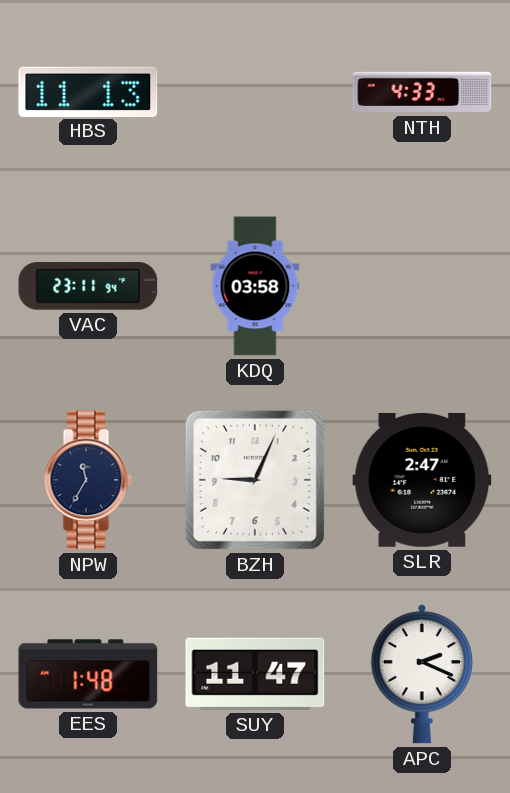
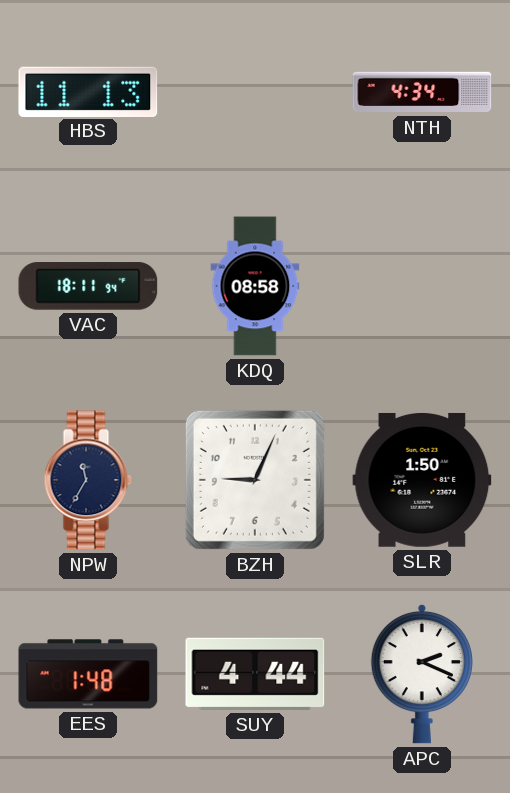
NTH: 4:33 -> 4:34
VAC: 23:11 -> 18:11
KDQ: 03:58 -> 08:58
SLR: 2:47 -> 1:50
SUY: 11:47 -> 4:44
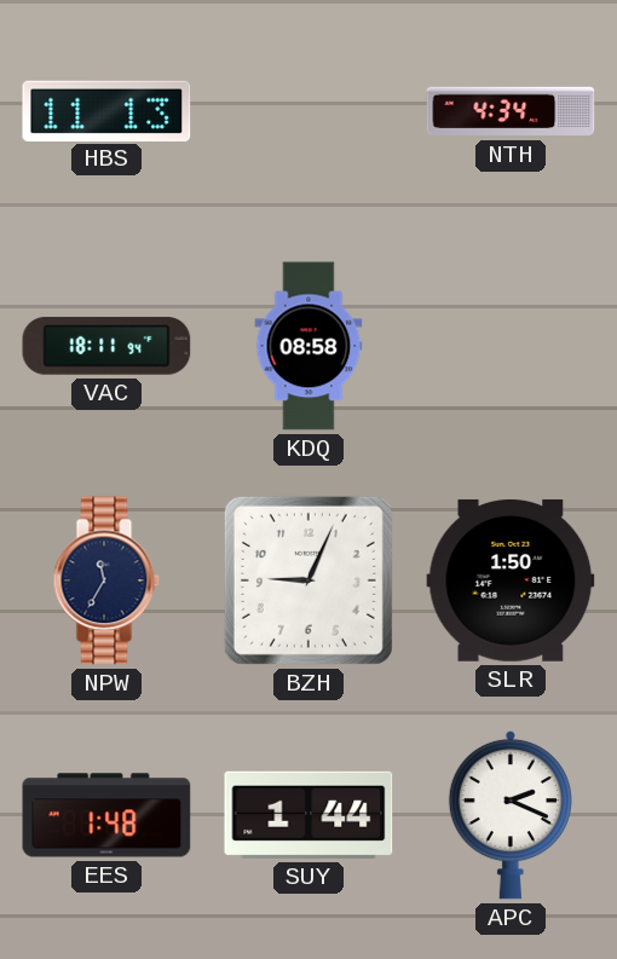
SUY: 4:44 -> 1:44
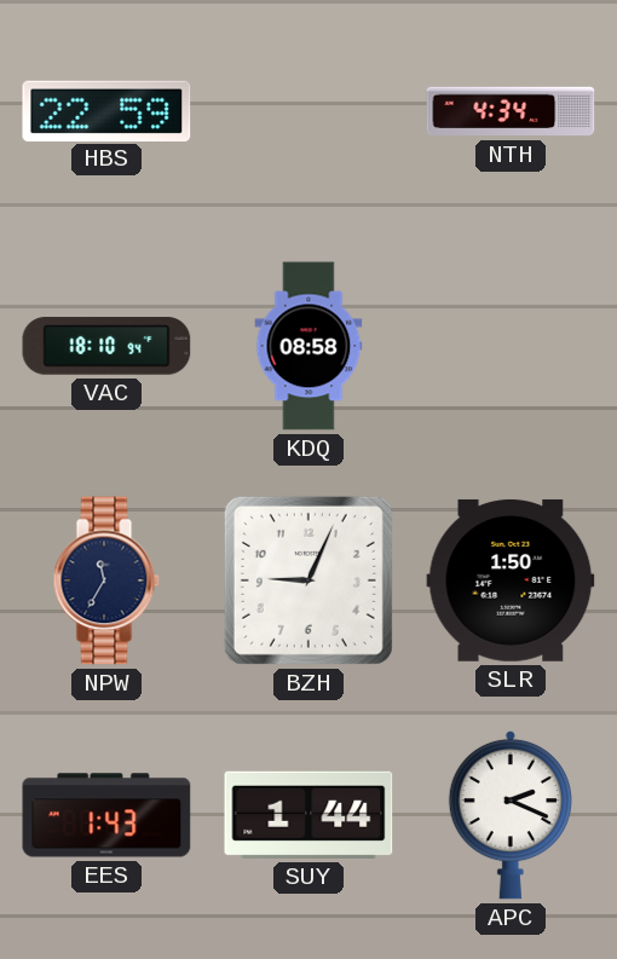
HBS: 11:13 -> 22:59
VAC: 18:11 -> 18:10
EES: 1:48 -> 1:43
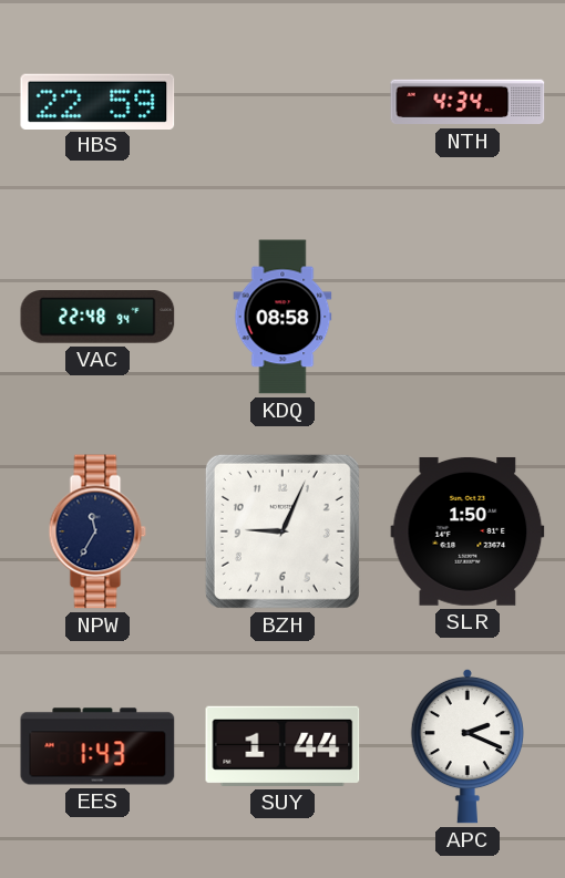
VAC: 18:10 -> 22:48
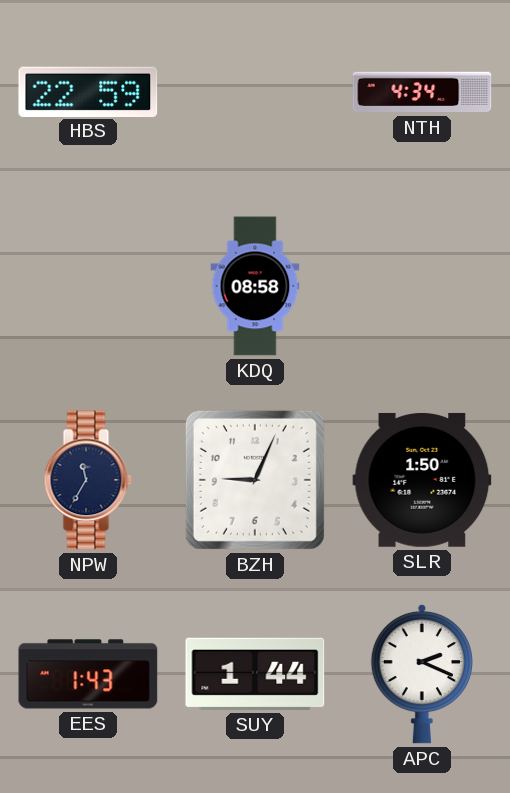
VAC: 22:48 -> none
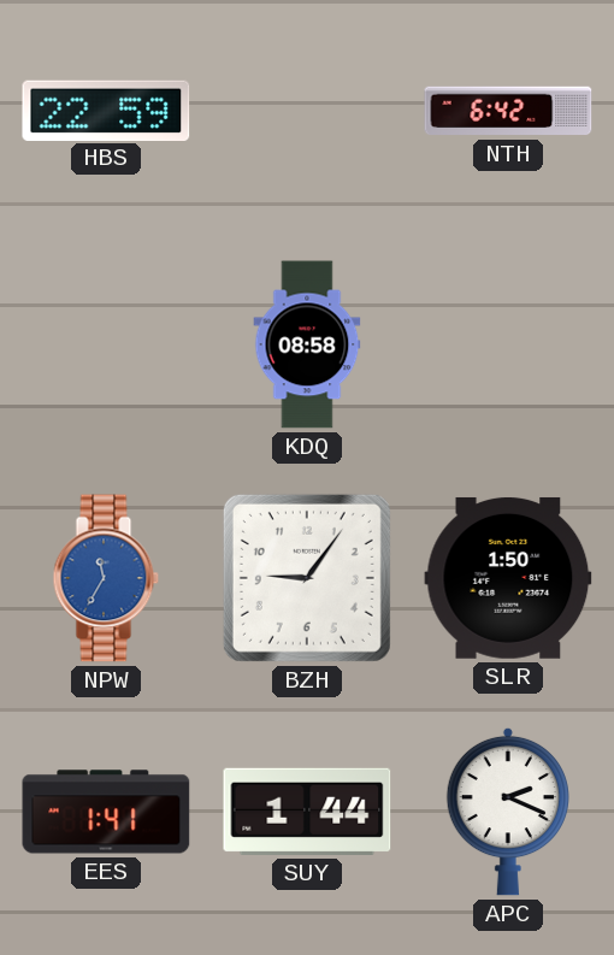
NTH: 4:34 -> 6:42
NPW dial: navy -> blue
BZH: 9:04 -> 9:06
EES: 1:43 -> 1:41
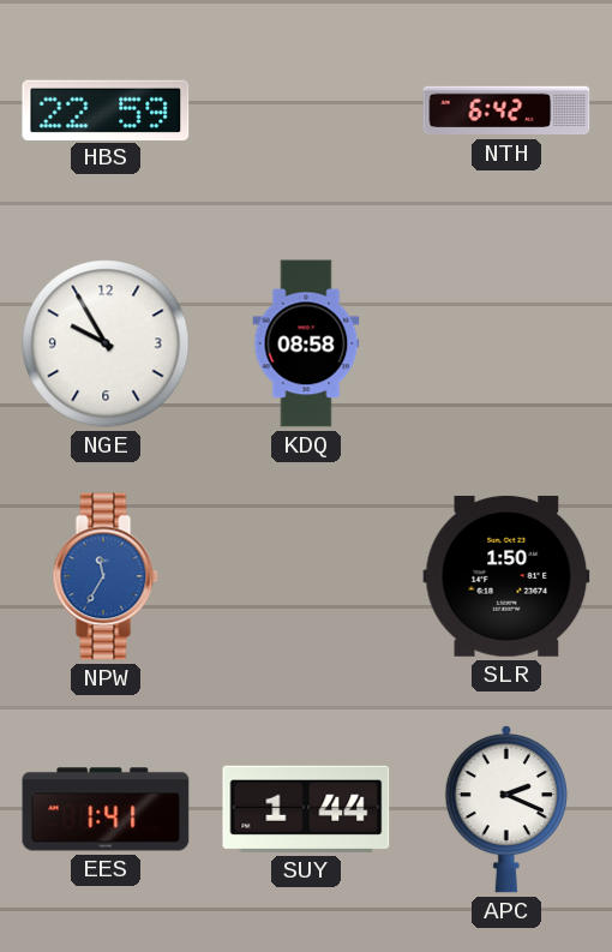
NGE: none -> 9:55
BZH: 9:06 -> none
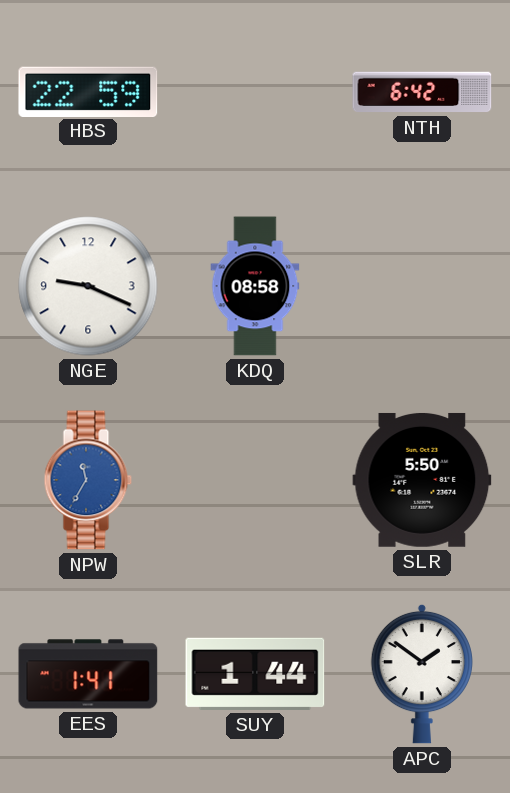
NGE: 9:55 -> 9:19
SLR: 1:50 -> 5:50
APC: 2:19 -> 1:51
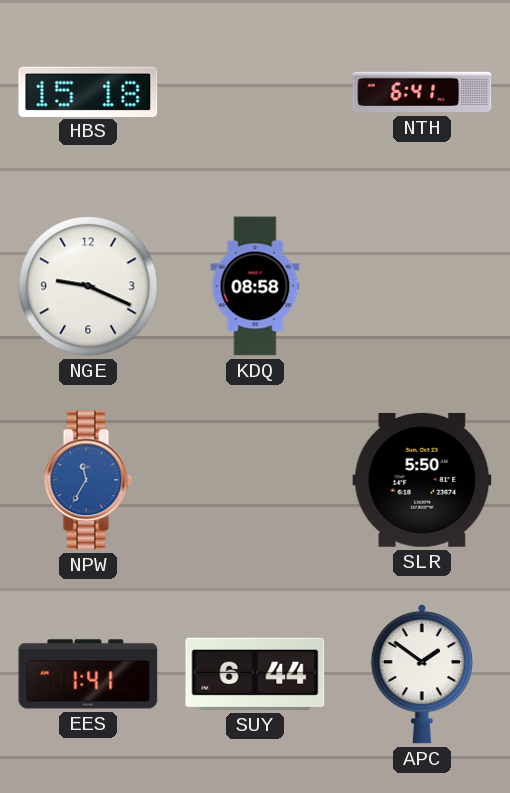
HBS: 22:59 -> 15:18
NTH: 6:42 -> 6:41
SUY: 1:44 -> 6:44
